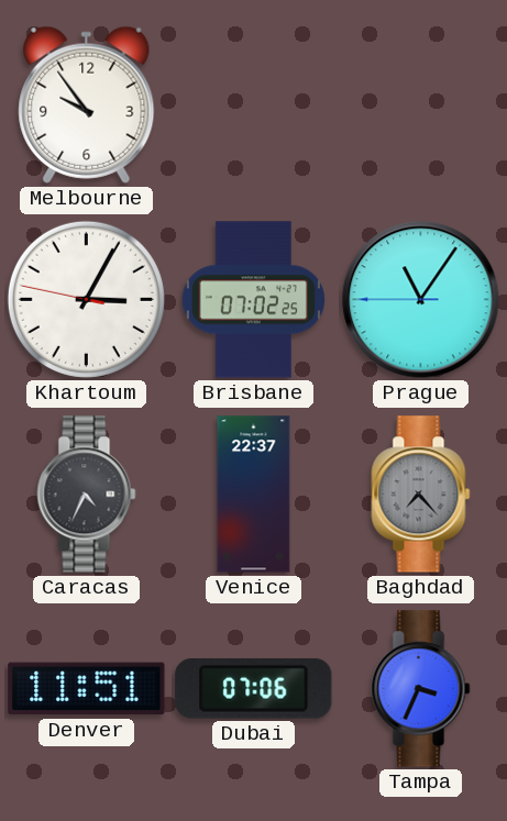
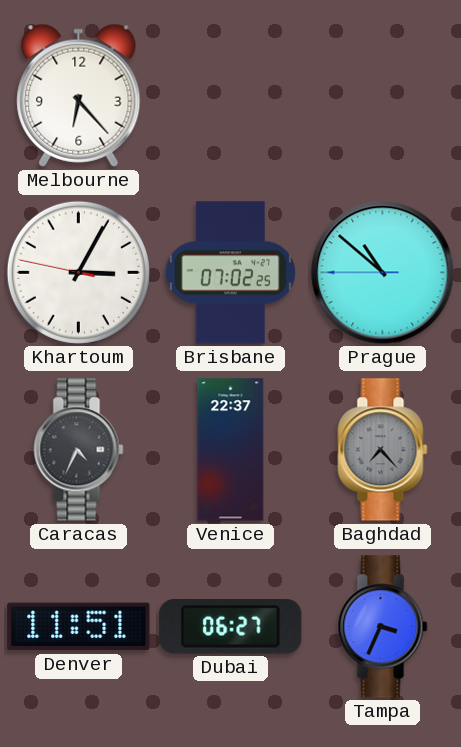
Melbourne: 9:54 -> 6:23
Prague: 11:05 -> 10:51
Dubai: 07:06 -> 06:27
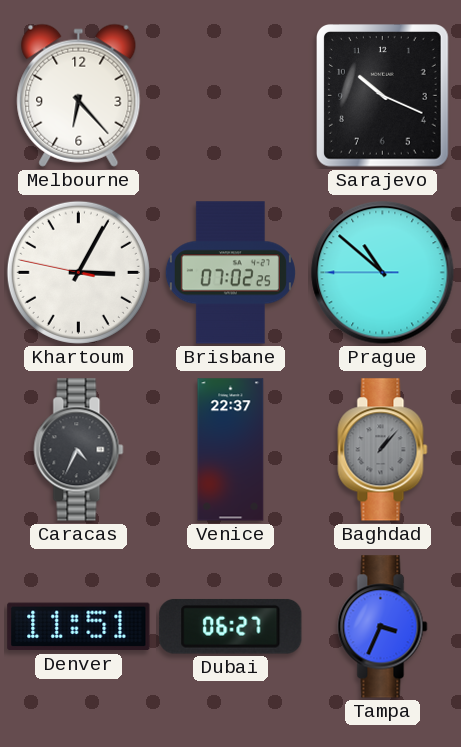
Sarajevo: none -> 10:19
Baghdad: 7:23 -> 1:07
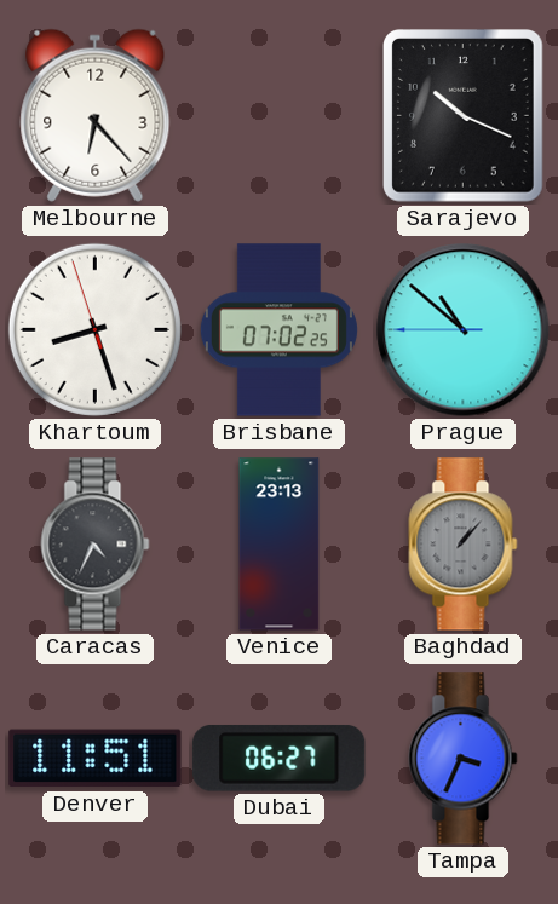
Khartoum: 3:04 -> 8:26
Venice: 22:37 -> 23:13
